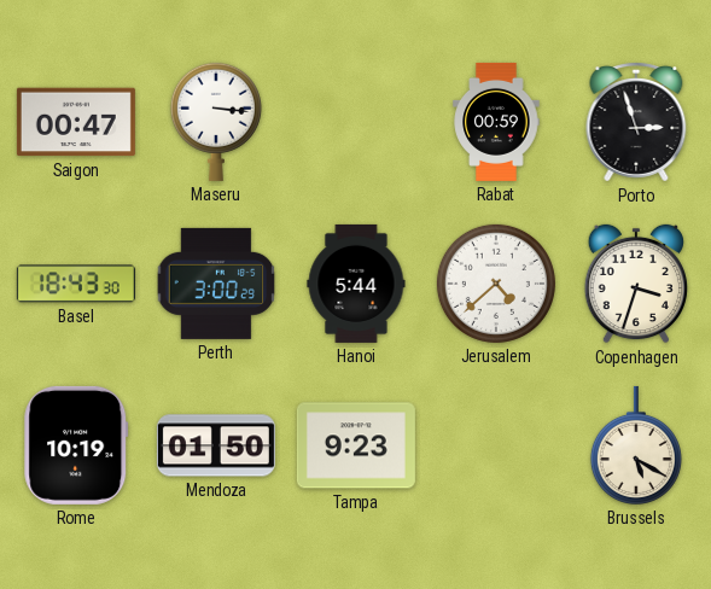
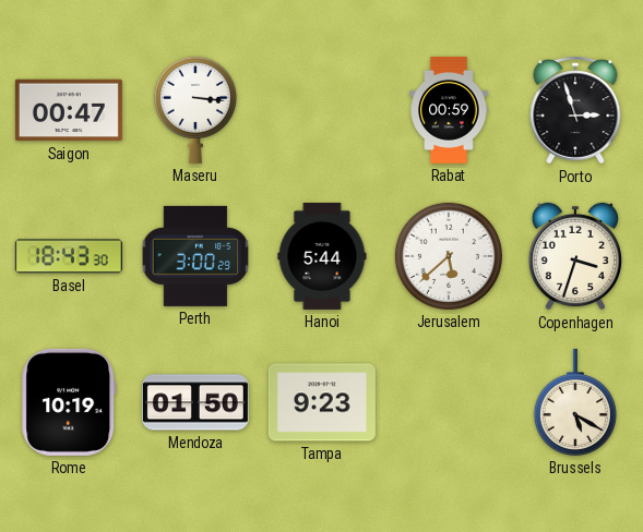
Jerusalem: 4:38 -> 5:38
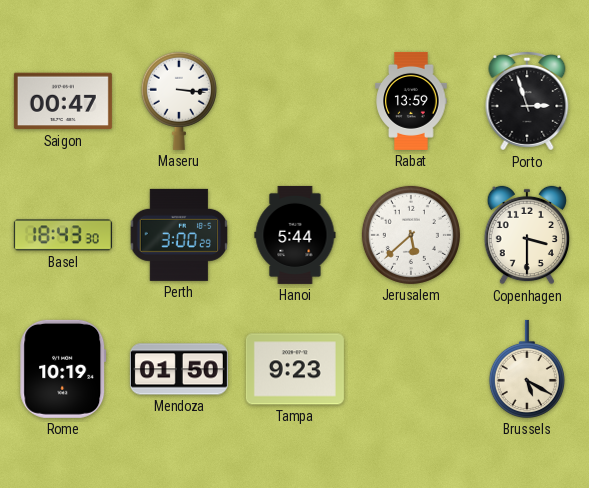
Rabat: 00:59 -> 13:59
Copenhagen: 3:33 -> 3:30
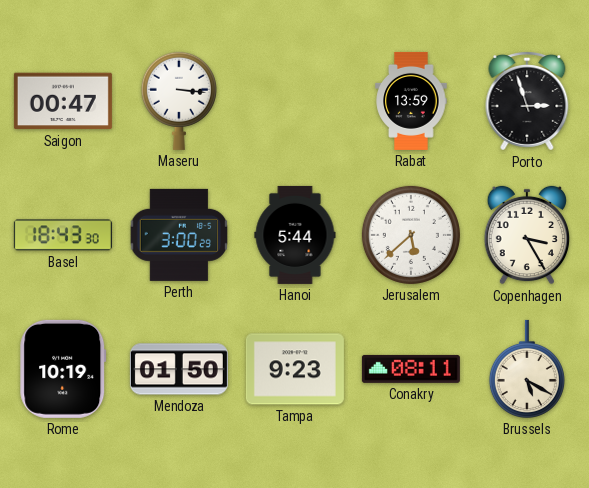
Copenhagen: 3:30 -> 3:25
Conakry: none -> 08:11
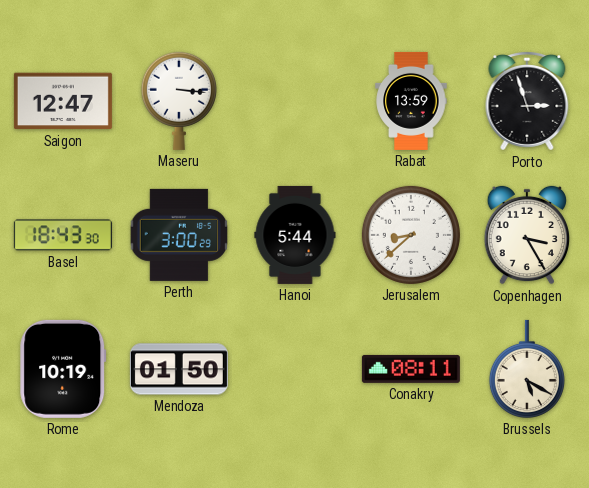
Saigon: 00:47 -> 12:47
Jerusalem: 5:38 -> 8:38
Tampa: 9:23 -> none
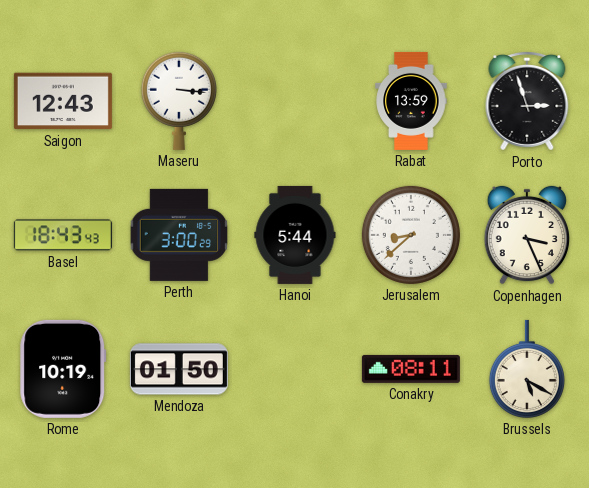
Saigon: 12:47 -> 12:43
Basel: 18:43:30 -> 18:43:43
Copenhagen: 3:25 -> 3:26
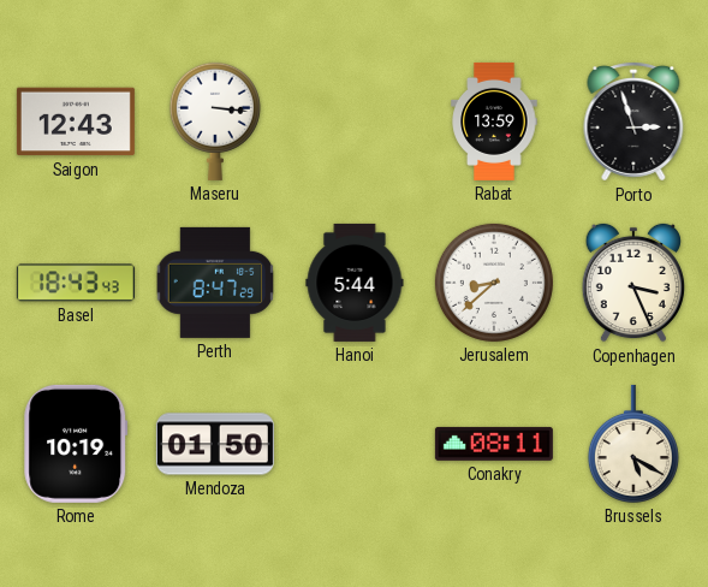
Perth: 3:00 -> 8:47
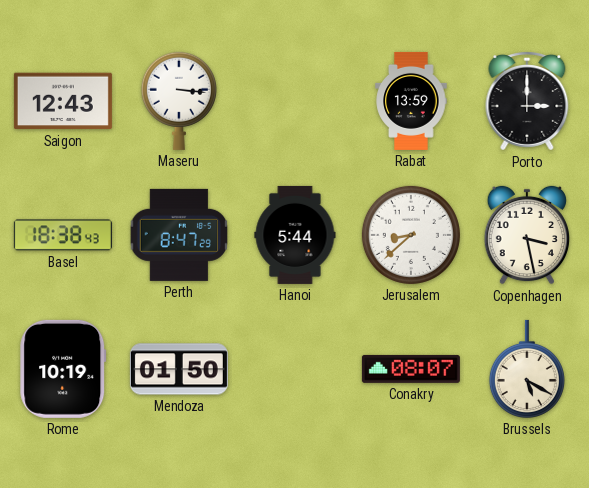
Porto: 2:57 -> 3:00
Basel: 18:43 -> 18:38
Copenhagen: 3:26 -> 3:28
Conakry: 08:11 -> 08:07
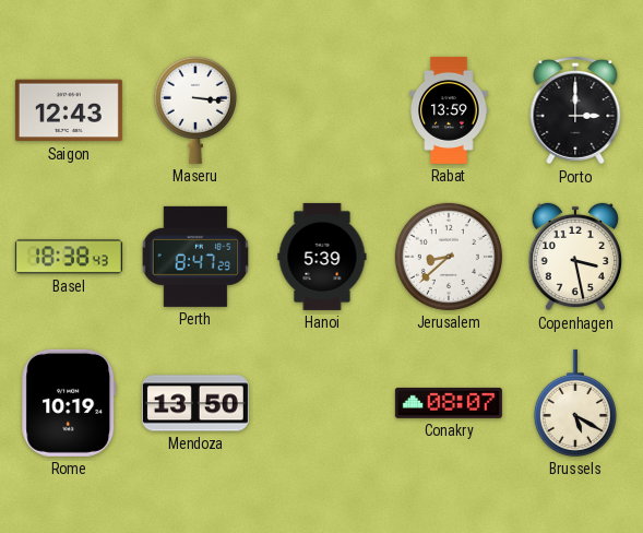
Hanoi: 5:44 -> 5:39
Mendoza: 01:50 -> 13:50
